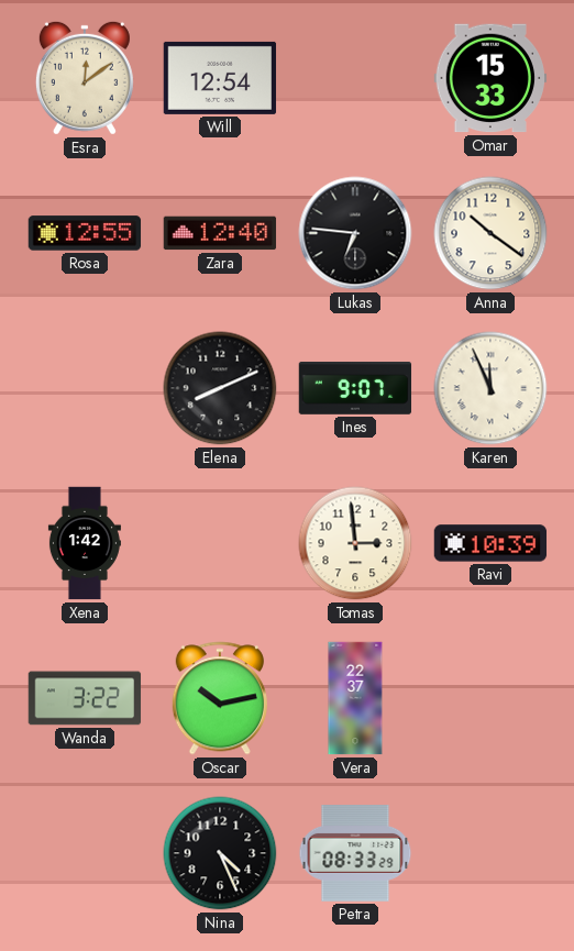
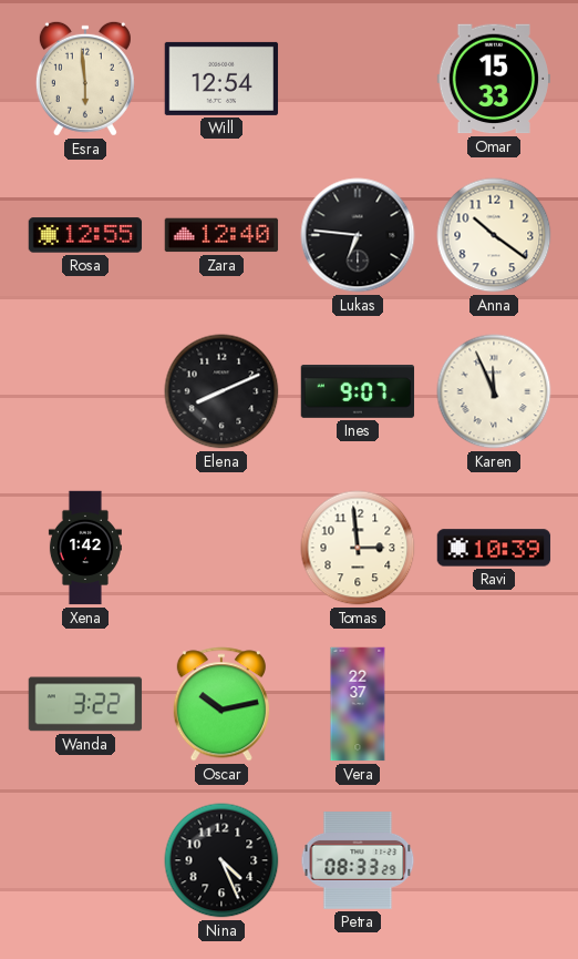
Esra: 12:09 -> 5:59
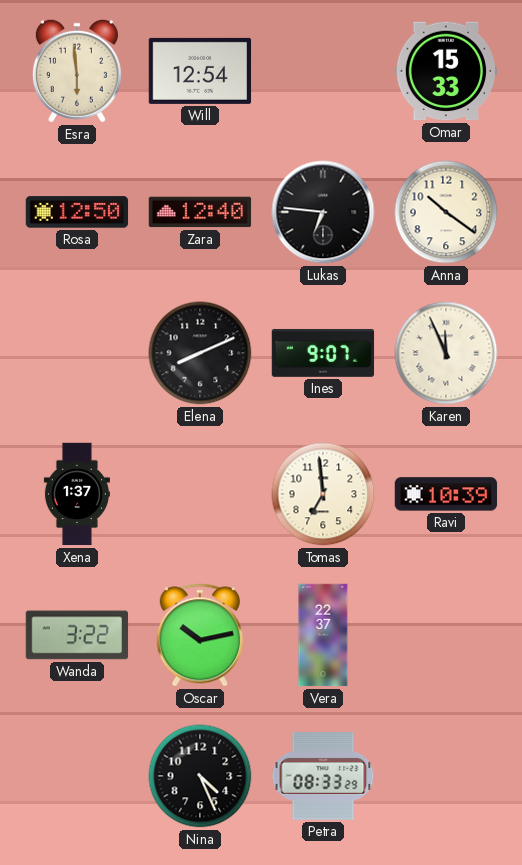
Rosa: 12:55 -> 12:50
Xena: 1:42 -> 1:37
Tomas: 2:59 -> 6:59
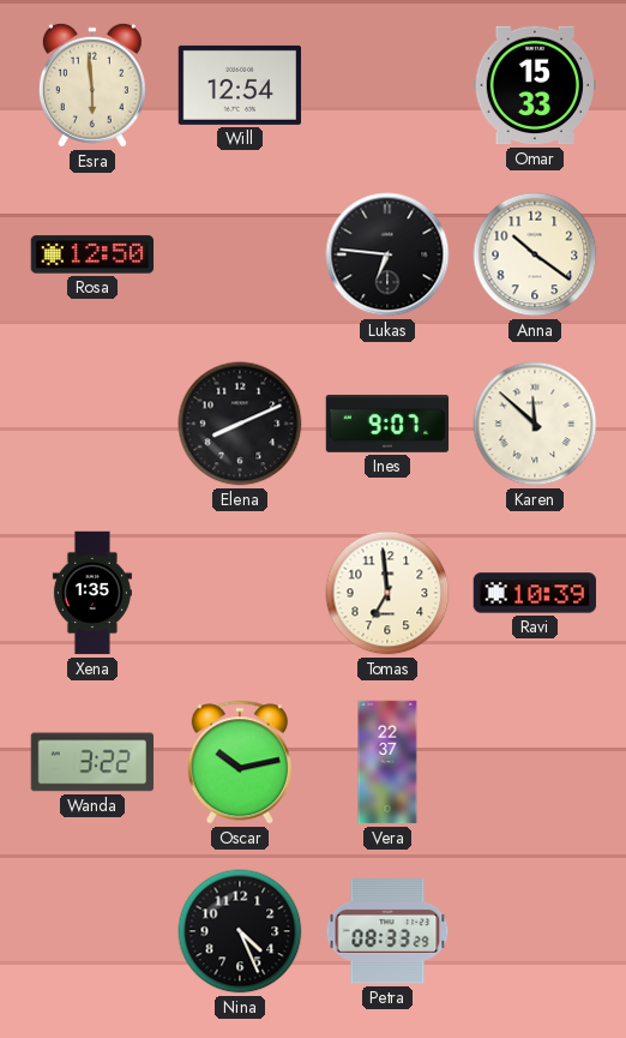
Zara: 12:40 -> none
Karen: 11:56 -> 11:52
Xena: 1:37 -> 1:35
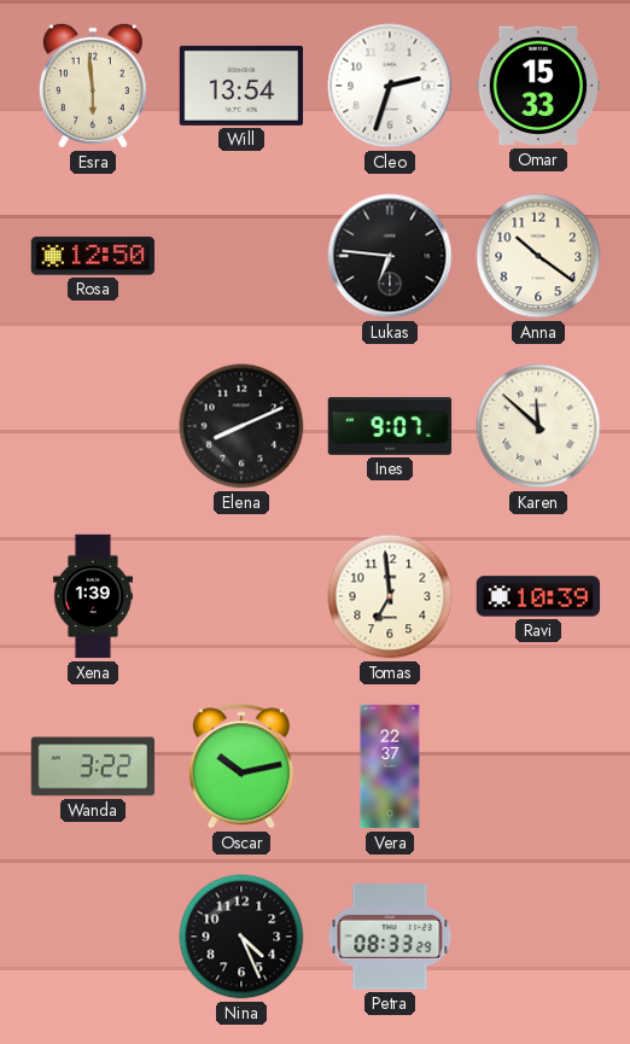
Will: 12:54 -> 13:54
Cleo: none -> 2:33
Xena: 1:35 -> 1:39
